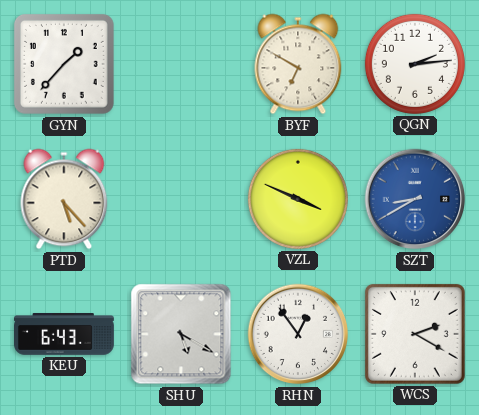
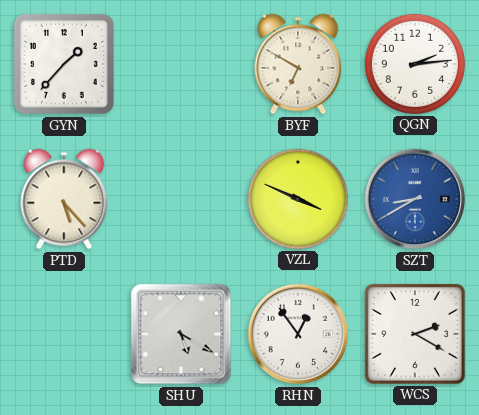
KEU: 6:43 -> none
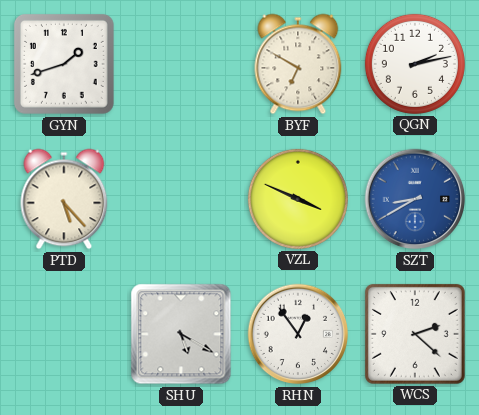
GYN: 1:37 -> 1:42
QGN: 2:14 -> 2:13
WCS: 2:20 -> 2:22
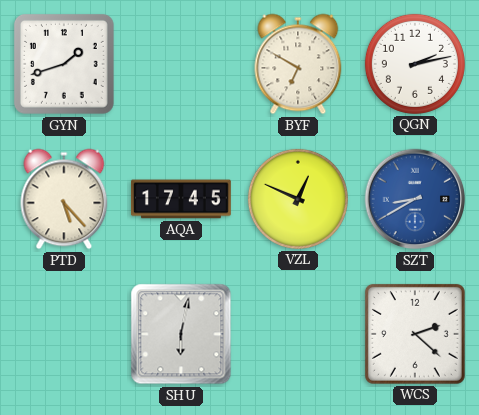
AQA: none -> 17:45
VZL: 3:49 -> 12:49
SHU: 5:20 -> 6:02
RHN: 12:54 -> none
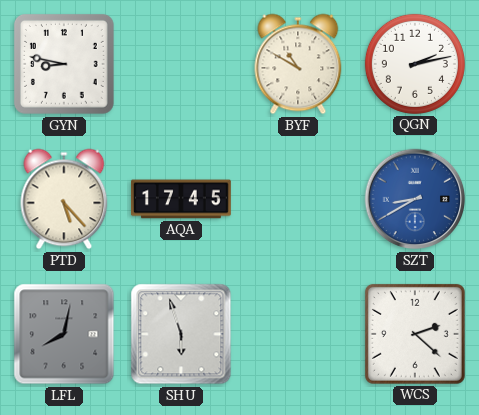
GYN: 1:42 -> 8:47
BYF: 6:50 -> 10:50
VZL: 12:49 -> none
LFL: none -> 8:02
SHU: 6:02 -> 5:57
